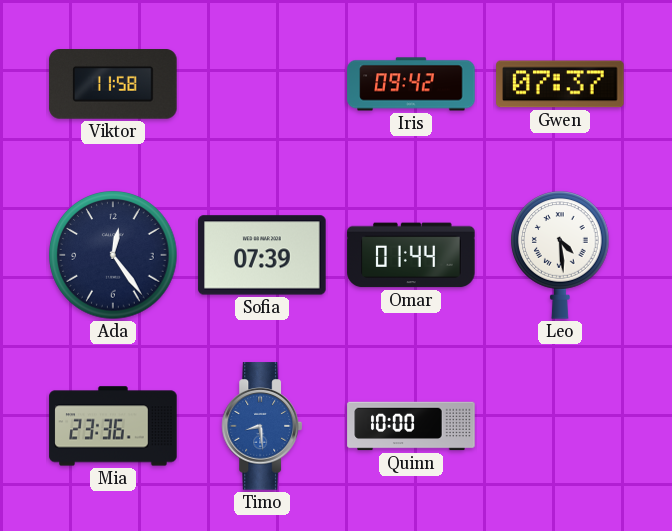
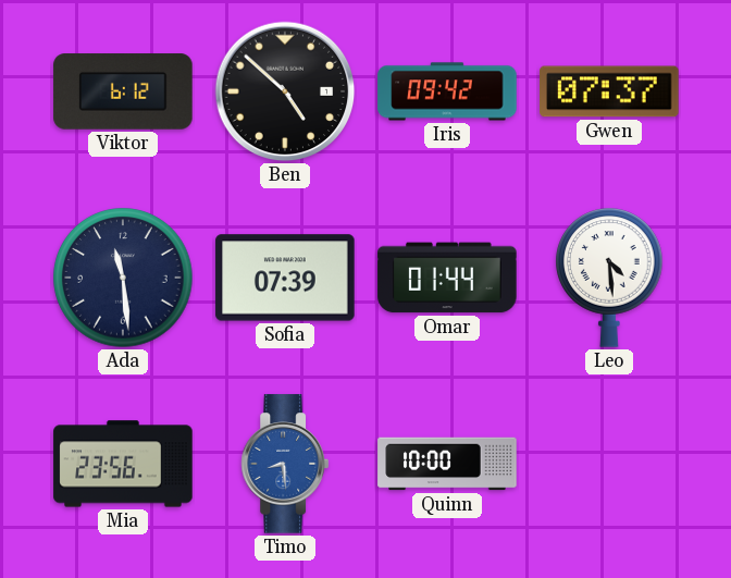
Viktor: 11:58 -> 6:12
Ben: none -> 4:52
Ada: 12:24 -> 11:29
Mia: 23:36 -> 23:56
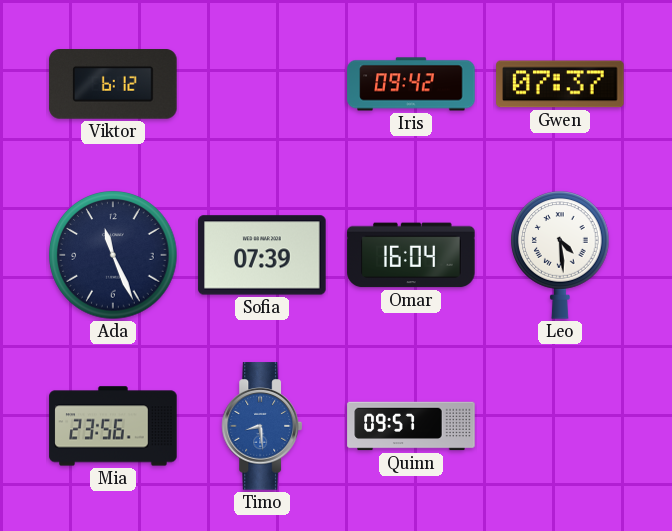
Ben: 4:52 -> none
Ada: 11:29 -> 11:26
Omar: 01:44 -> 16:04
Quinn: 10:00 -> 09:57
